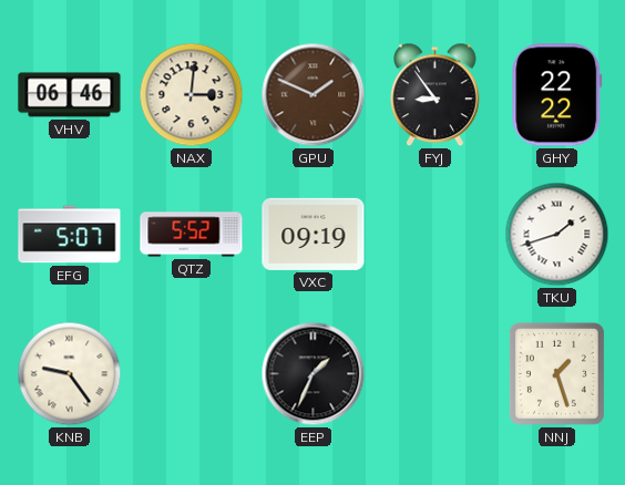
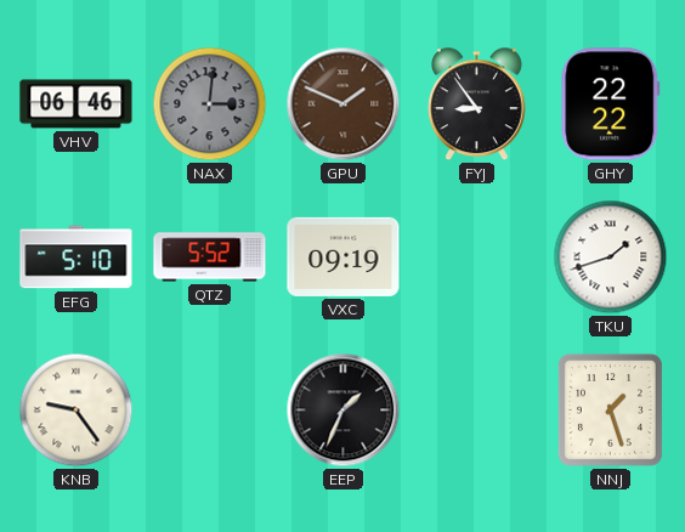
NAX dial: cream -> grey
EFG: 5:07 -> 5:10
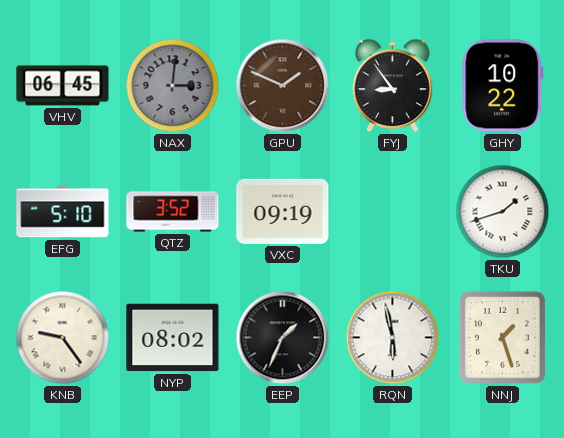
VHV: 06:46 -> 06:45
GHY: 22:22 -> 10:22
QTZ: 5:52 -> 3:52
NYP: none -> 08:02
RQN: none -> 5:58
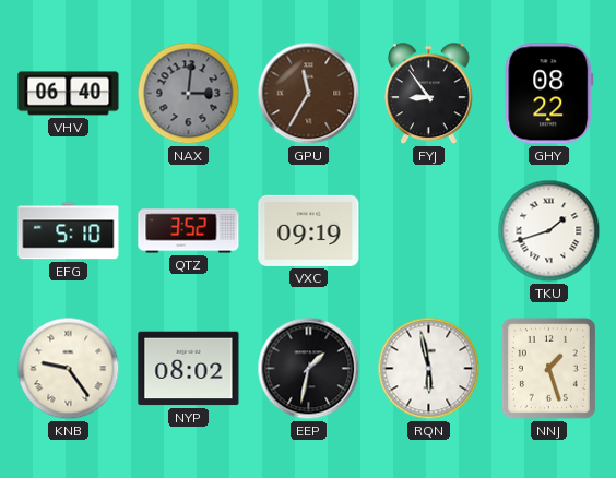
VHV: 06:45 -> 06:40
GPU: 1:49 -> 11:35
GHY: 10:22 -> 08:22
EEP: 1:34 -> 1:32
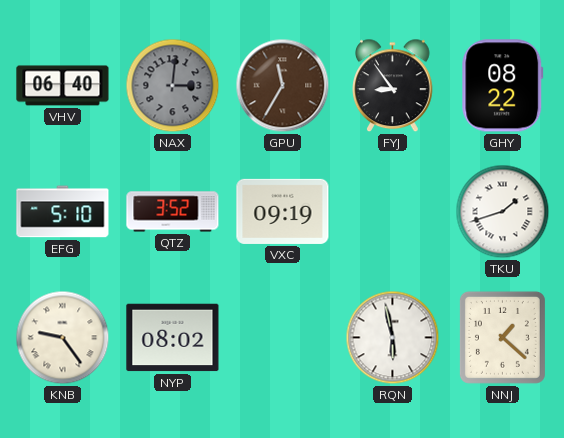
EEP: 1:32 -> none
NNJ: 1:27 -> 1:22
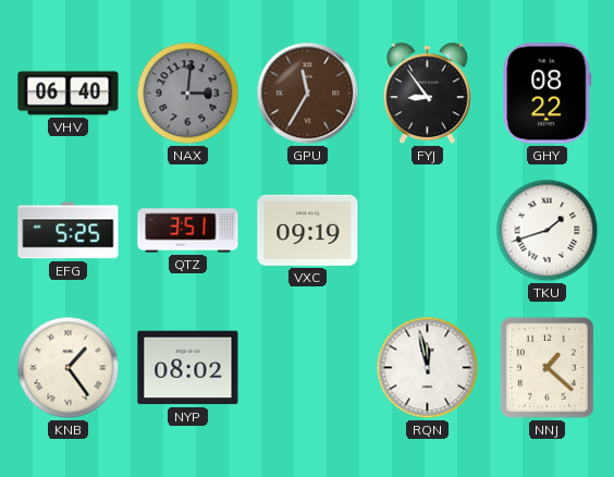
EFG: 5:10 -> 5:25
QTZ: 3:52 -> 3:51
KNB: 9:24 -> 1:24
RQN: 5:58 -> 11:58
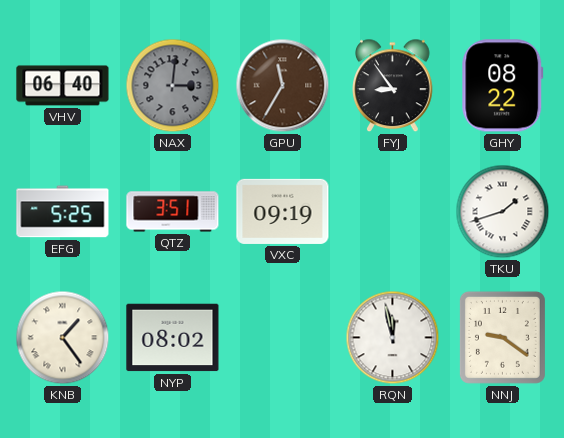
NNJ: 1:22 -> 9:21
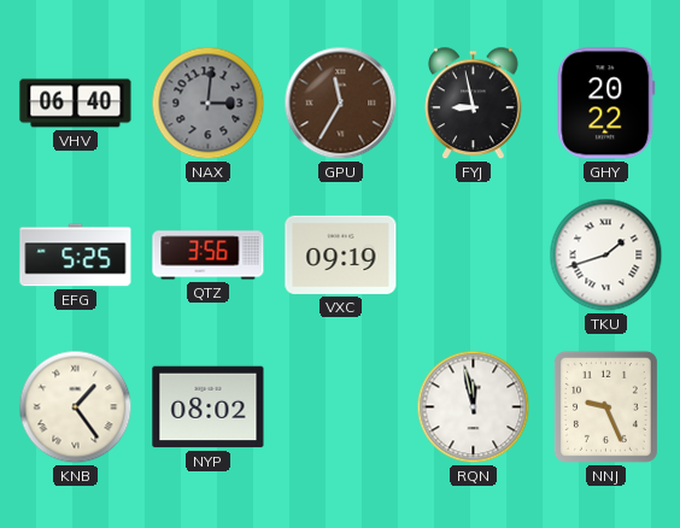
FYJ: 8:54 -> 8:58
GHY: 08:22 -> 20:22
QTZ: 3:51 -> 3:56
NNJ: 9:21 -> 9:26
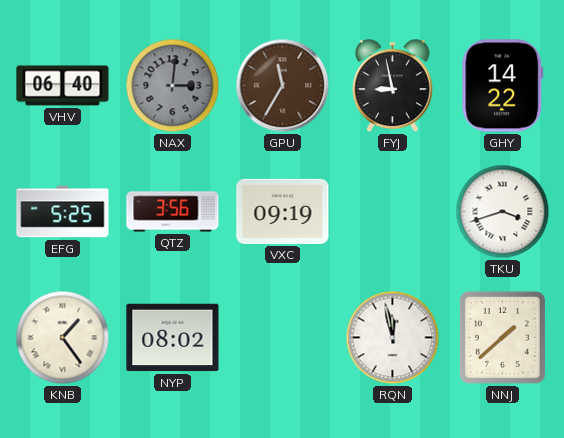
GHY: 20:22 -> 14:22
TKU: 1:42 -> 3:42
NNJ: 9:26 -> 1:38
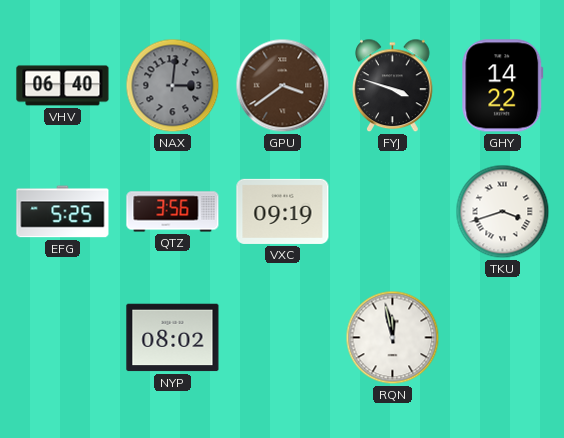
GPU: 11:35 -> 3:39
FYJ: 8:58 -> 3:48
KNB: 1:24 -> none
NNJ: 1:38 -> none
